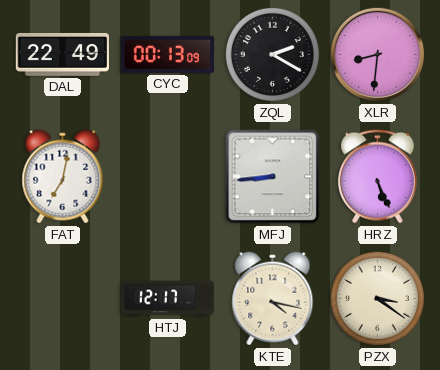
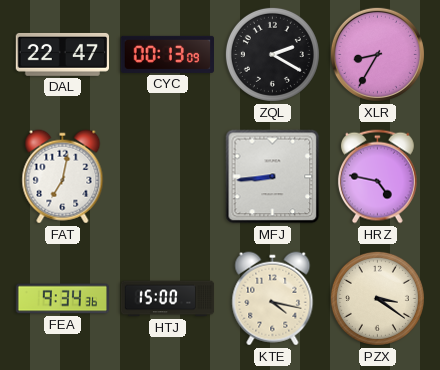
DAL: 22:49 -> 22:47
XLR: 8:31 -> 8:35
HRZ: 5:26 -> 4:47
FEA: none -> 9:34
HTJ: 12:17 -> 15:00
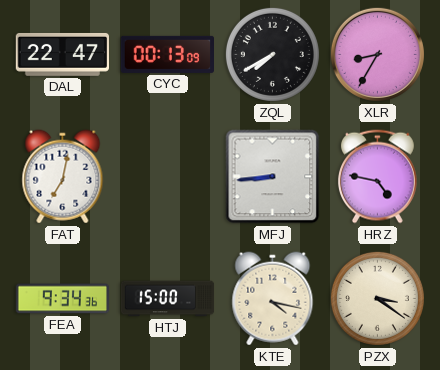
ZQL: 2:20 -> 7:40
